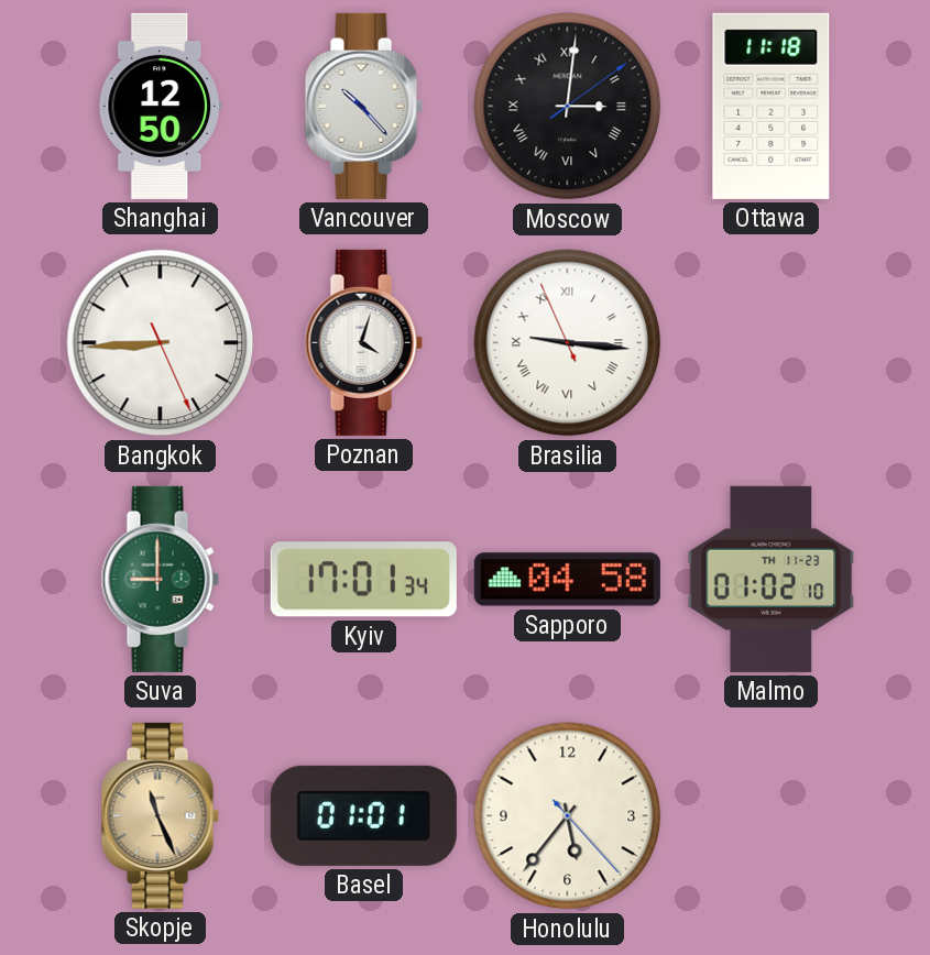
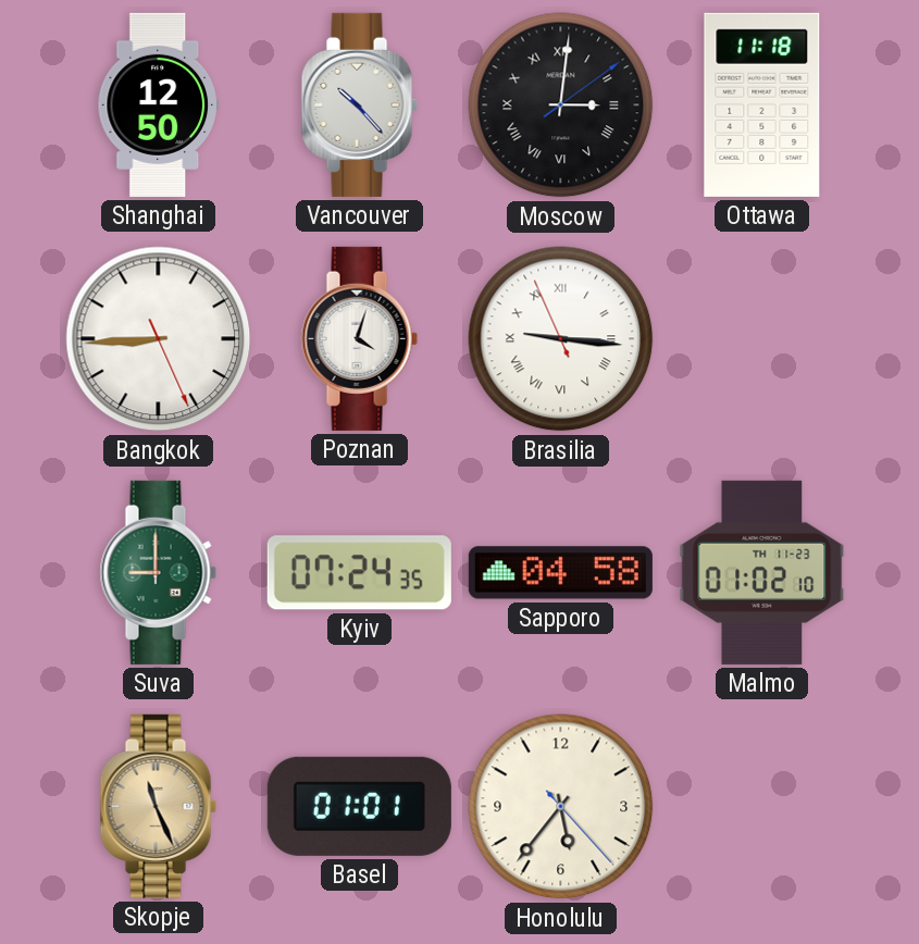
Kyiv: 17:01 -> 07:24
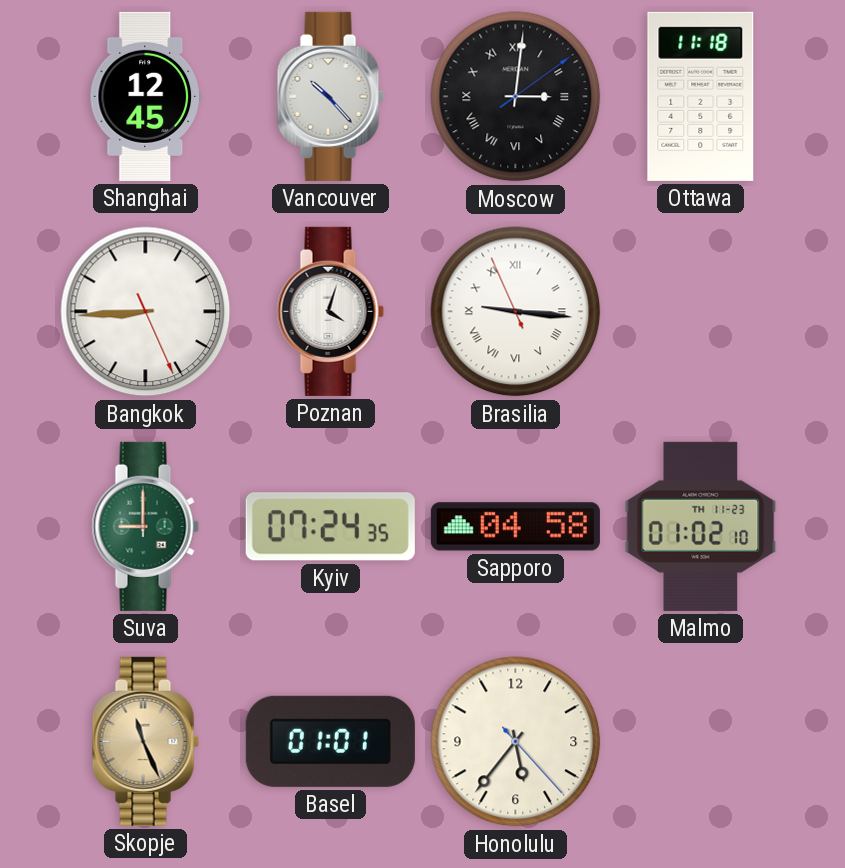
Shanghai: 12:50 -> 12:45
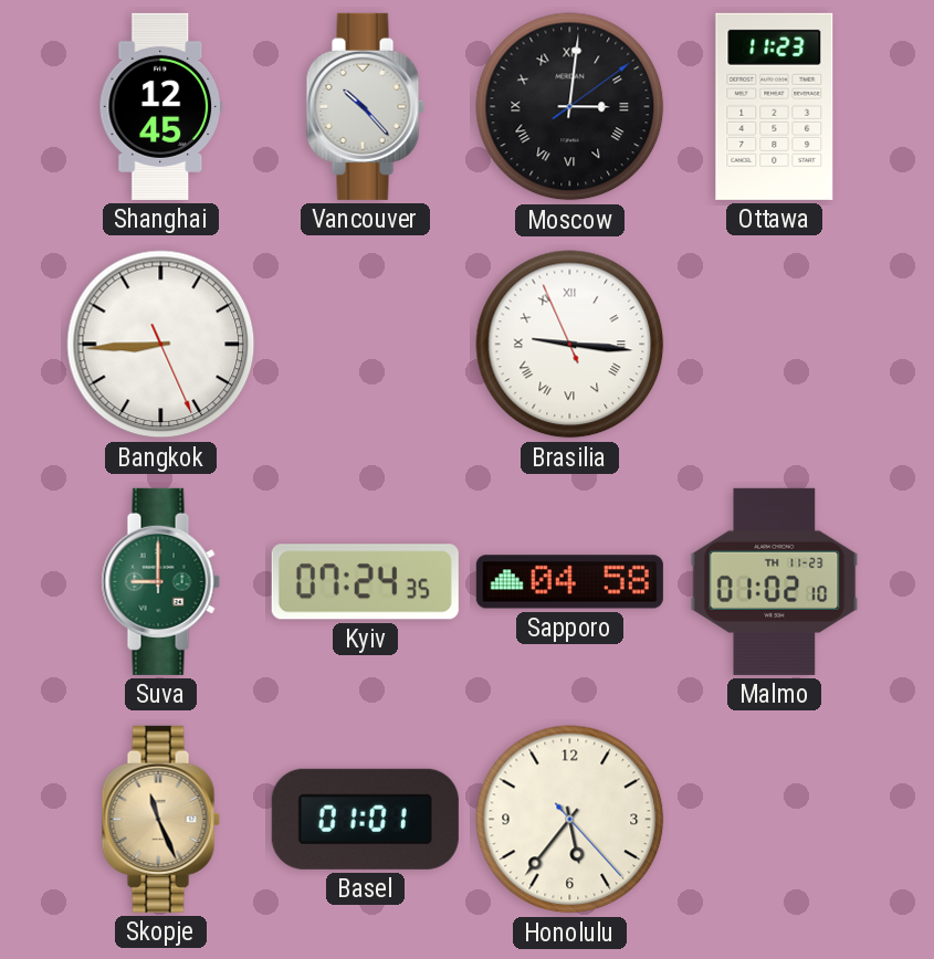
Ottawa: 11:18 -> 11:23
Poznan: 4:03 -> none
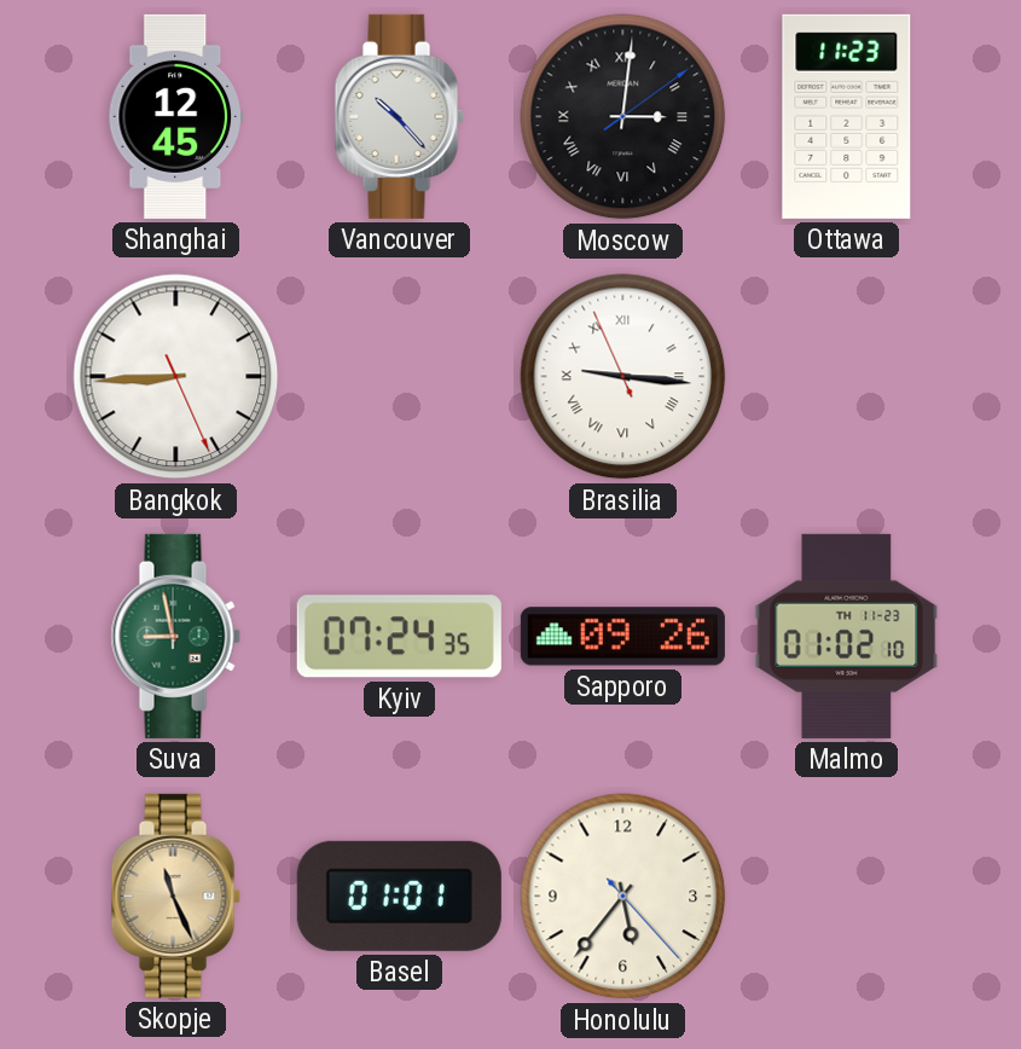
Suva: 9:00 -> 8:58
Sapporo: 04:58 -> 09:26
